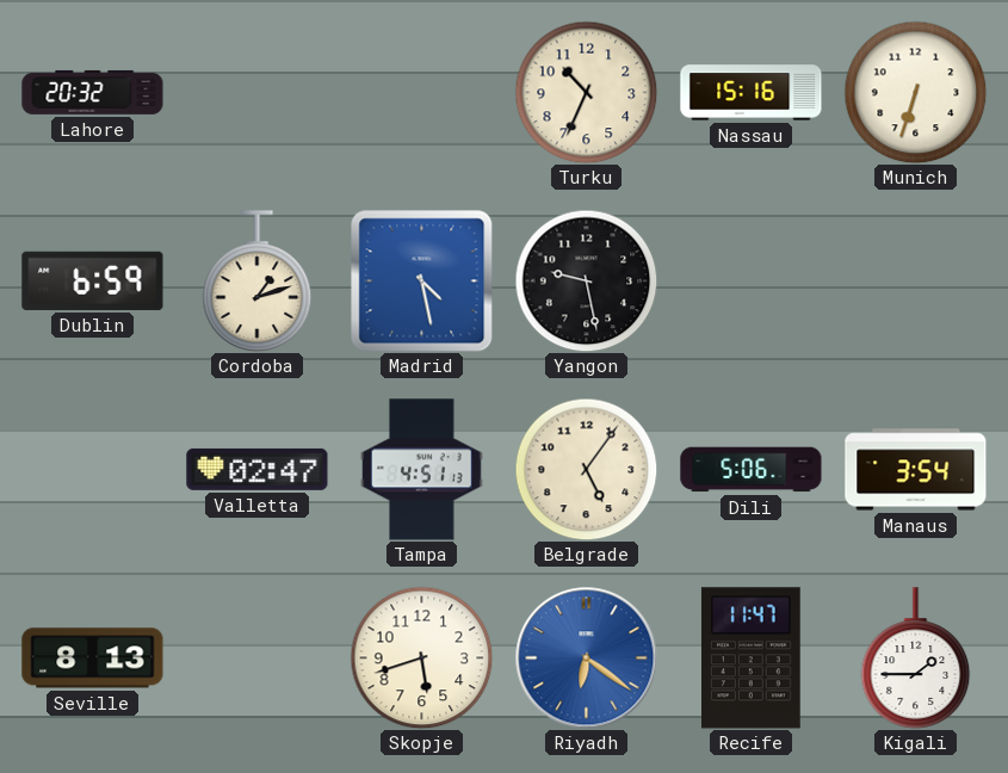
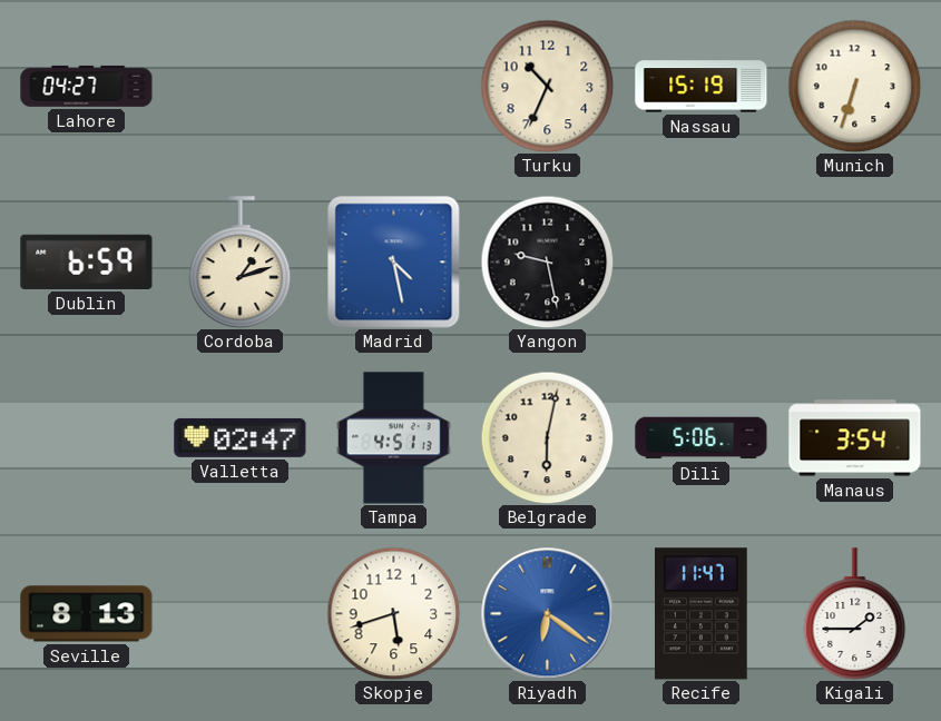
Lahore: 20:32 -> 04:27
Nassau: 15:16 -> 15:19
Belgrade: 5:06 -> 6:02
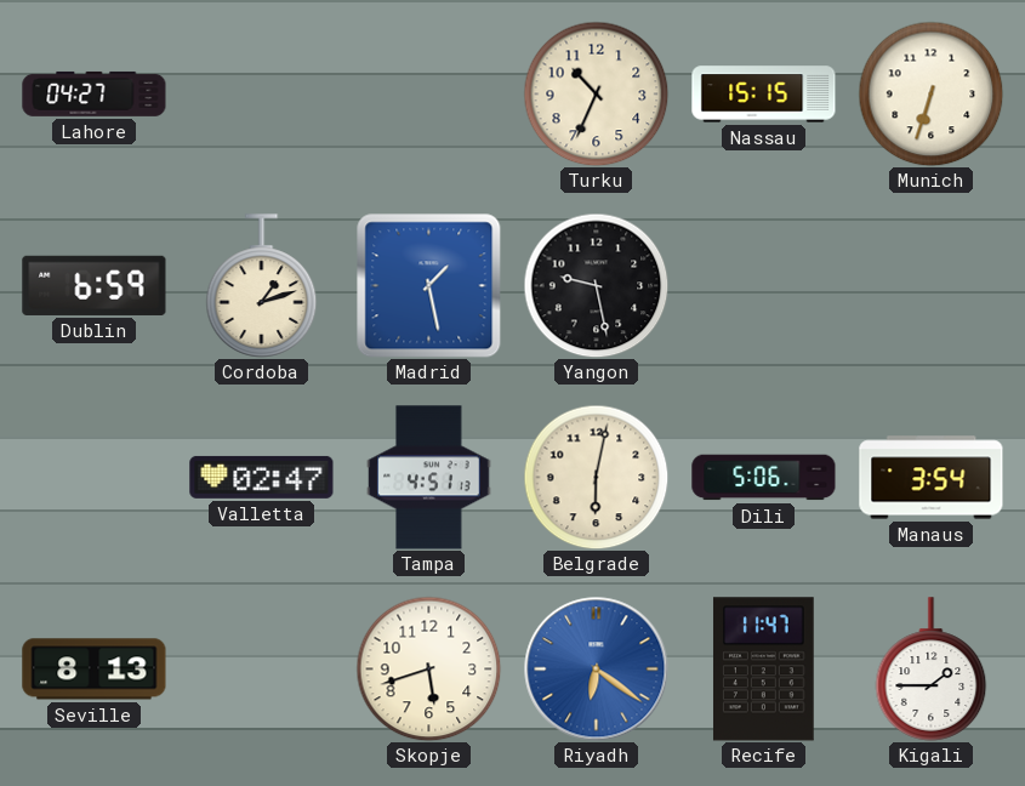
Nassau: 15:19 -> 15:15
Madrid: 4:28 -> 1:28
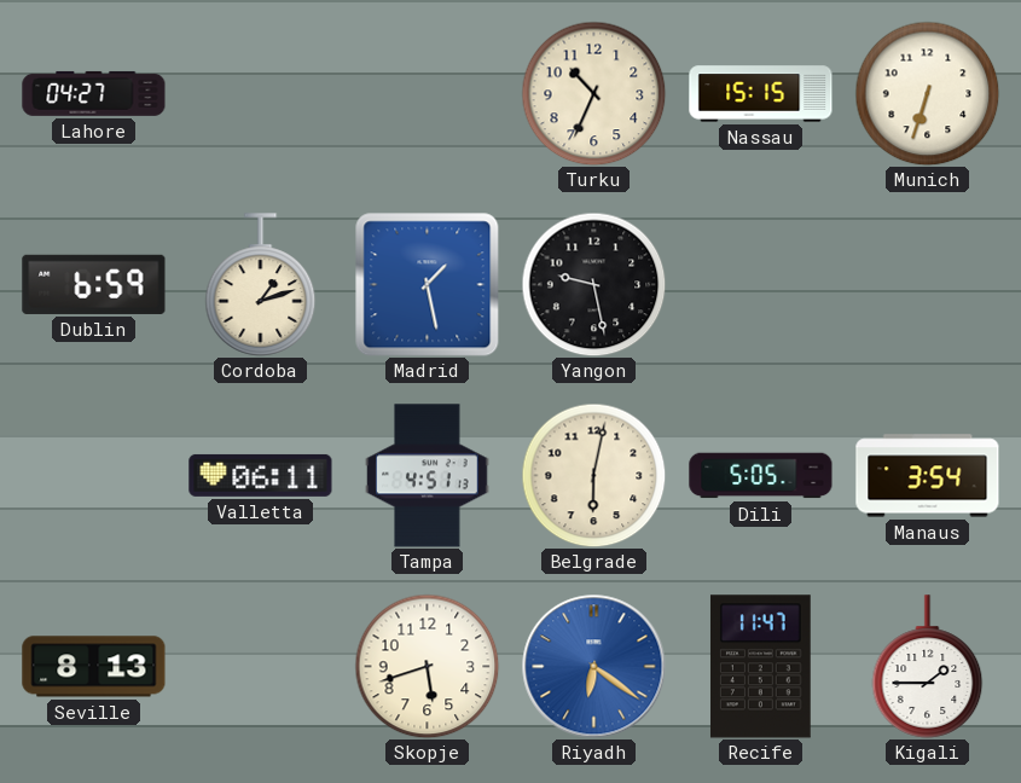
Valletta: 02:47 -> 06:11
Dili: 5:06 -> 5:05
